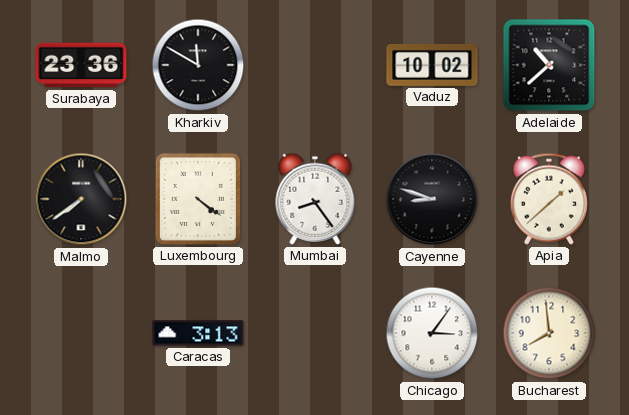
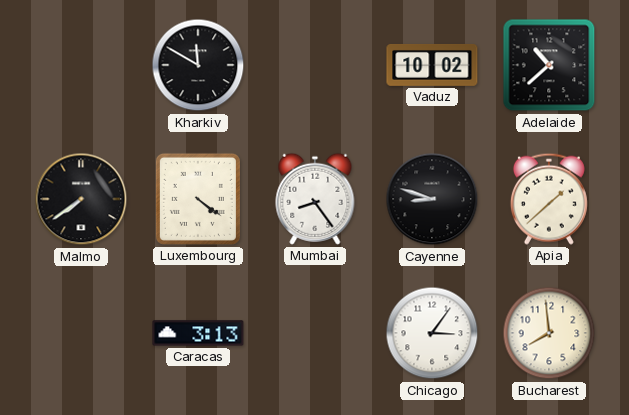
Surabaya: 23:36 -> none
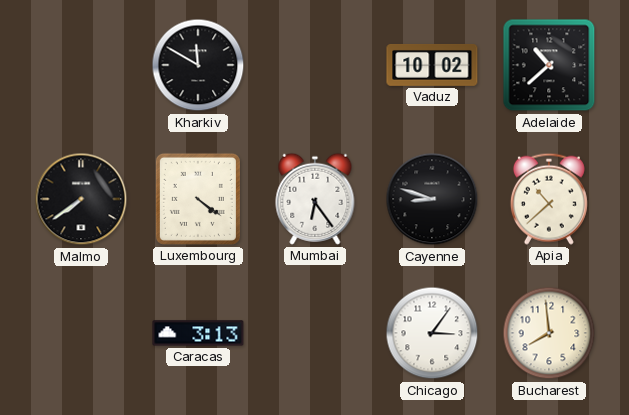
Mumbai: 8:24 -> 6:24
Apia: 1:38 -> 10:38
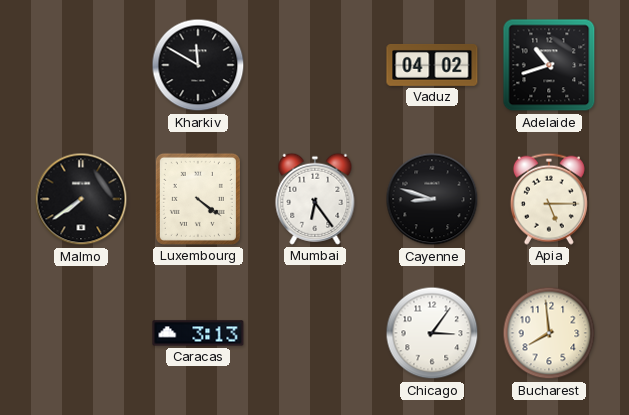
Vaduz: 10:02 -> 04:02
Adelaide: 10:38 -> 10:42
Apia: 10:38 -> 5:15
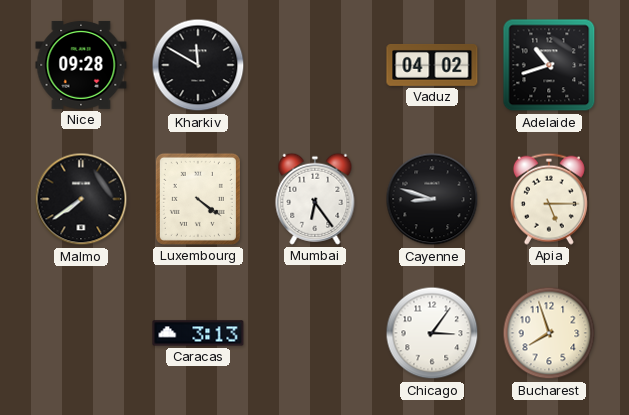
Nice: none -> 09:28
Bucharest: 7:59 -> 7:57
